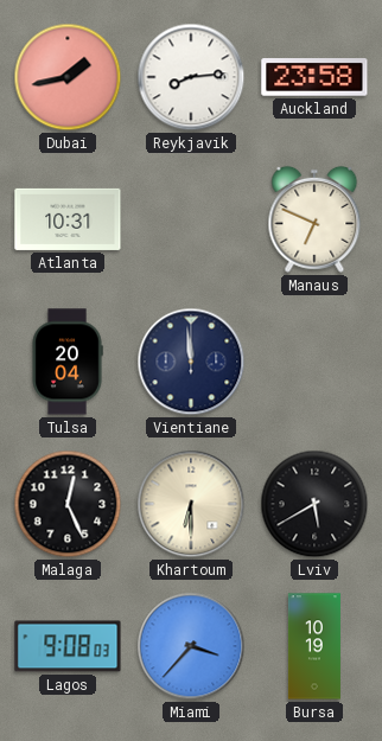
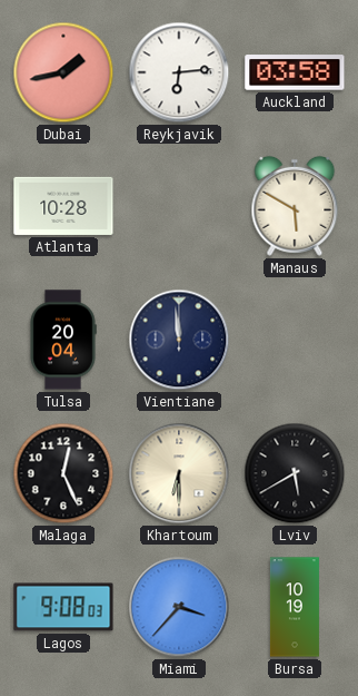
Reykjavik: 8:14 -> 6:14
Auckland: 23:58 -> 03:58
Atlanta: 10:31 -> 10:28
Manaus: 6:49 -> 5:50
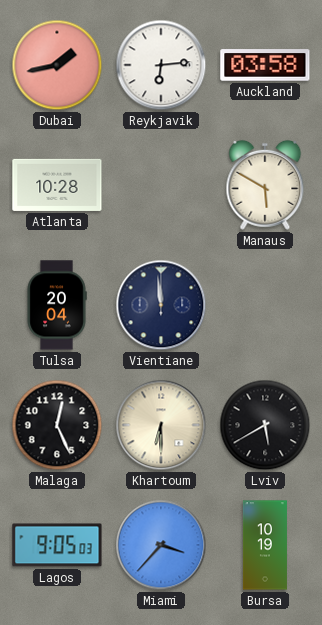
Lagos: 9:08 -> 9:05
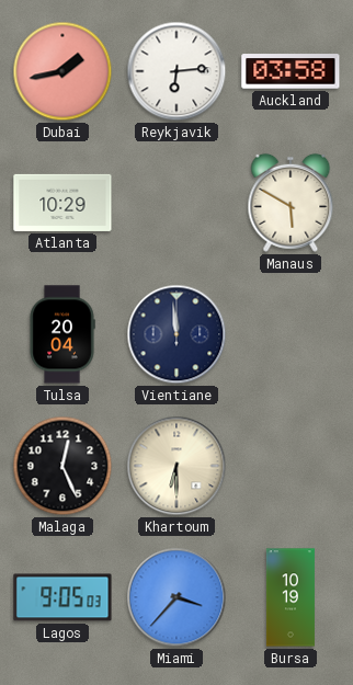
Atlanta: 10:28 -> 10:29
Lviv: 5:40 -> none
